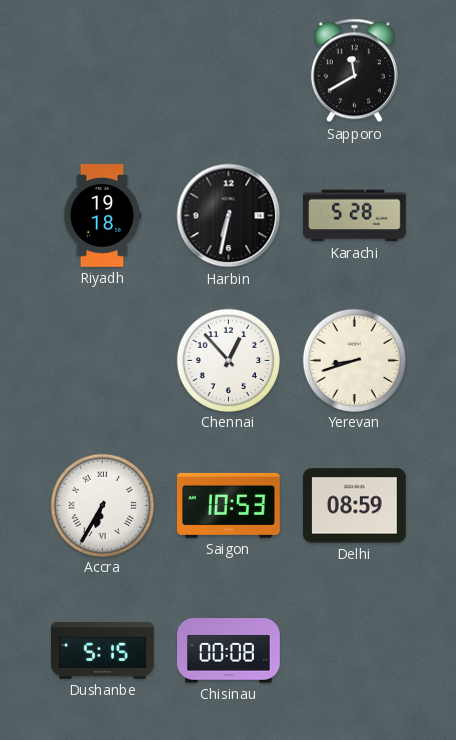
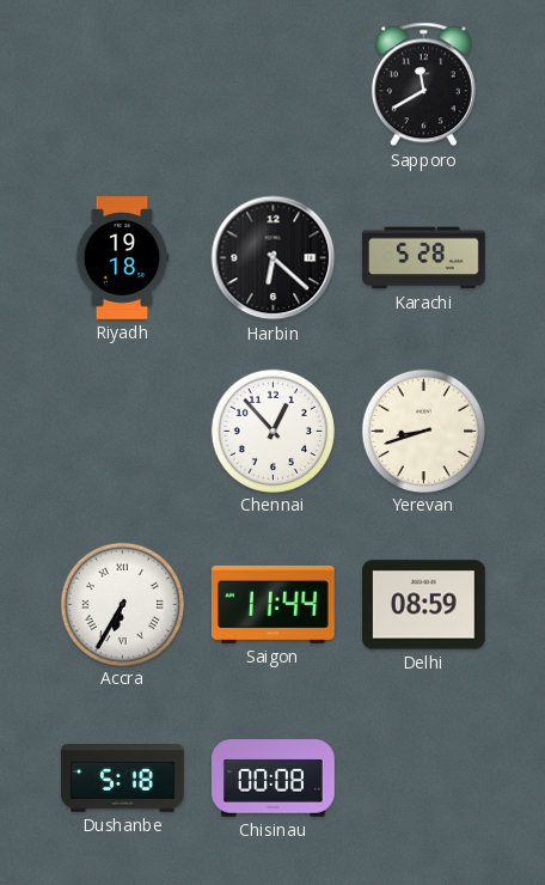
Harbin: 6:32 -> 6:22
Saigon: 10:53 -> 11:44
Dushanbe: 5:15 -> 5:18
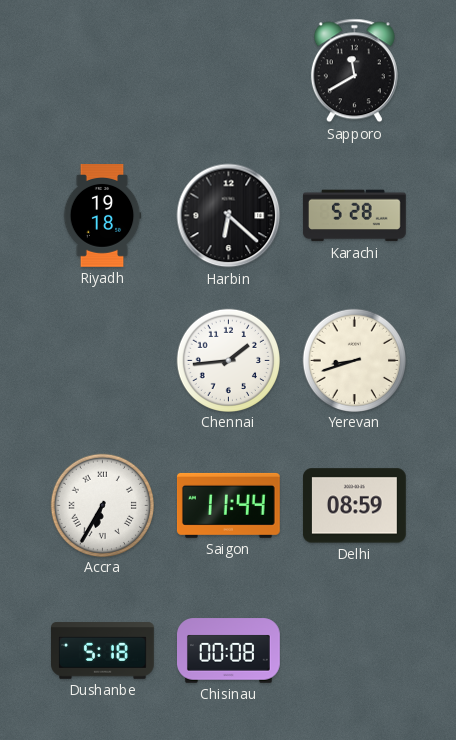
Chennai: 12:53 -> 1:44
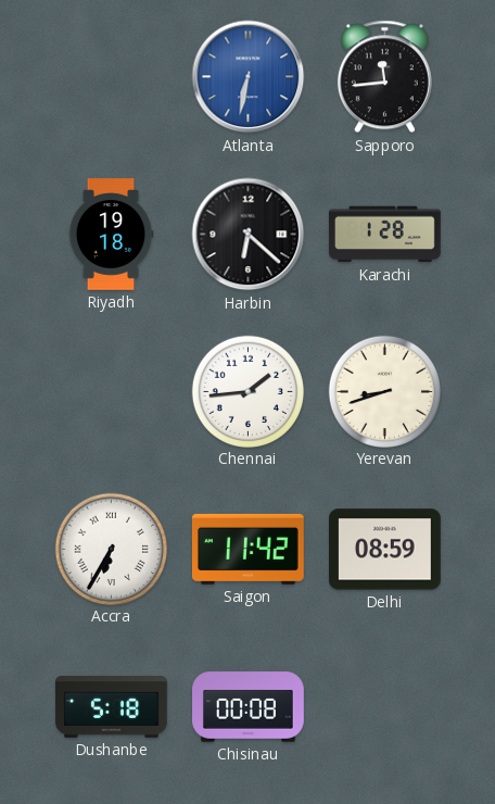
Atlanta: none -> 6:32
Sapporo: 11:40 -> 11:44
Karachi: 5:28 -> 1:28
Saigon: 11:44 -> 11:42
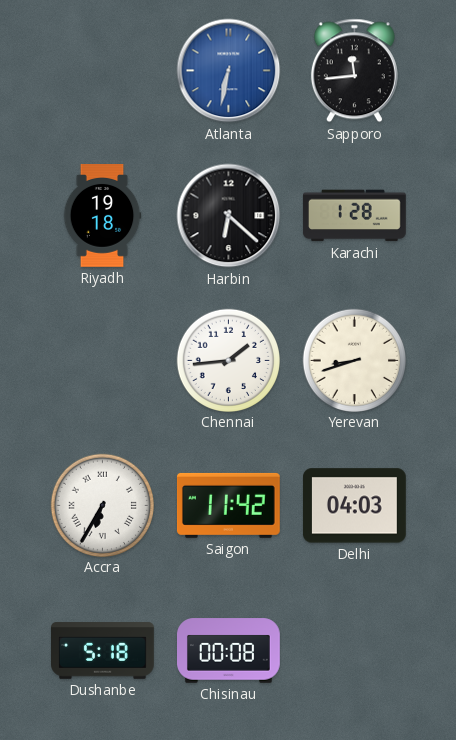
Delhi: 08:59 -> 04:03
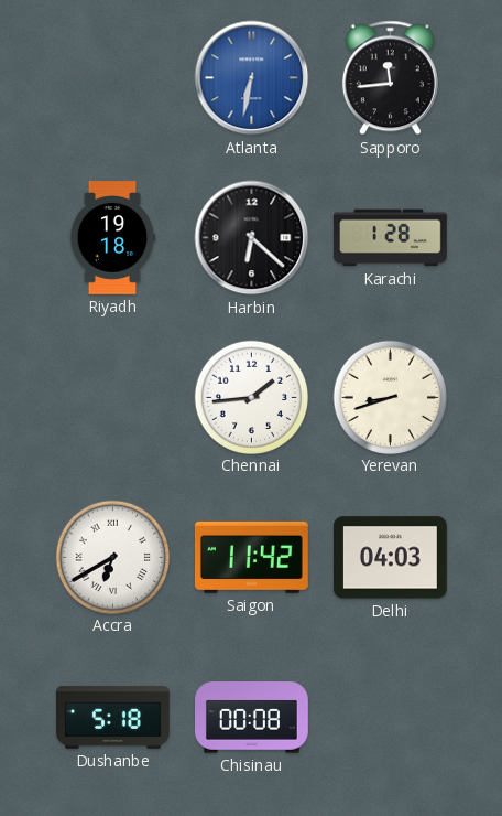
Accra: 6:35 -> 6:40
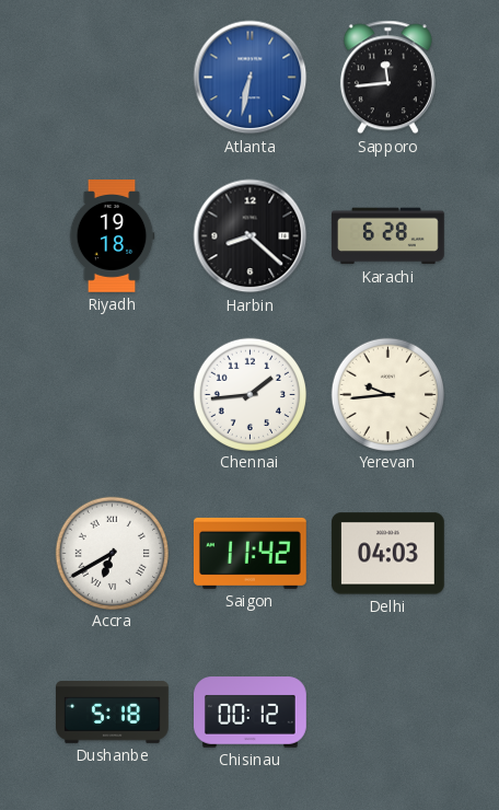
Harbin: 6:22 -> 8:22
Karachi: 1:28 -> 6:28
Yerevan: 8:42 -> 9:44
Chisinau: 00:08 -> 00:12
